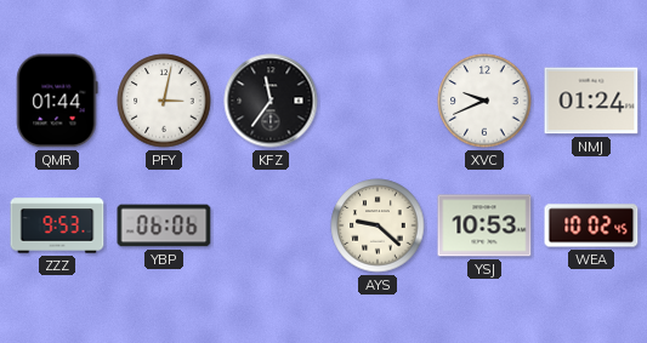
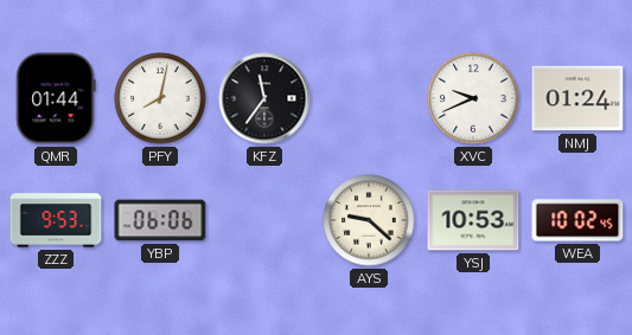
PFY: 3:02 -> 8:02
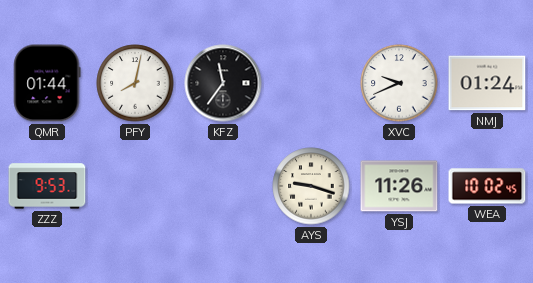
YBP: 06:06 -> none
AYS: 9:22 -> 9:18
YSJ: 10:53 -> 11:26
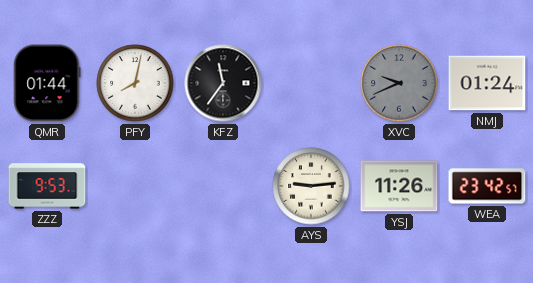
XVC dial: white -> grey
AYS: 9:18 -> 9:14
WEA: 10:02 -> 23:42
